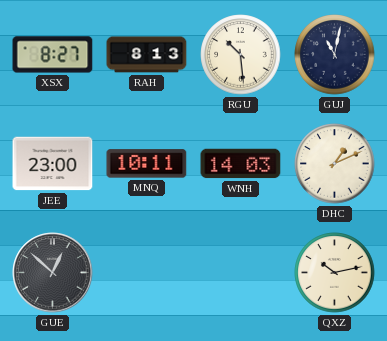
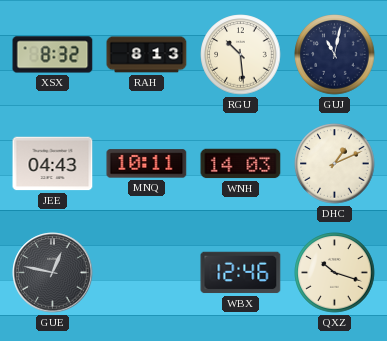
XSX: 8:27 -> 8:32
JEE: 23:00 -> 04:43
GUE: 12:52 -> 12:47
WBX: none -> 12:46
QXZ: 10:13 -> 10:18
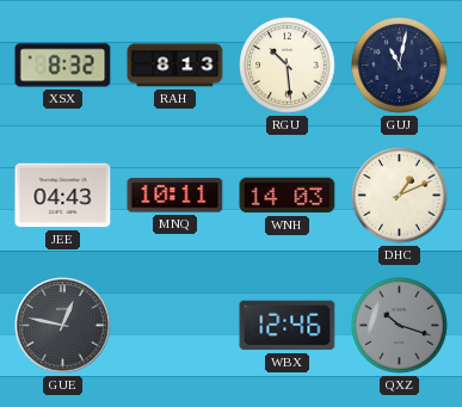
QXZ dial: cream -> grey
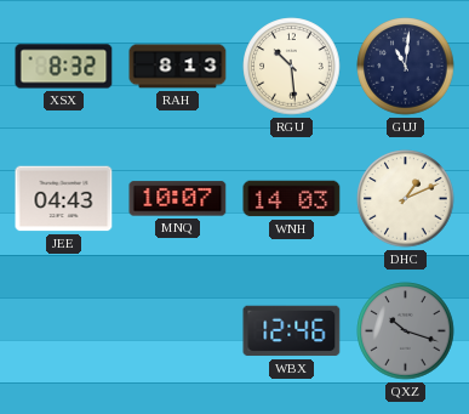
GUJ: 11:02 -> 11:01
MNQ: 10:11 -> 10:07
GUE: 12:47 -> none
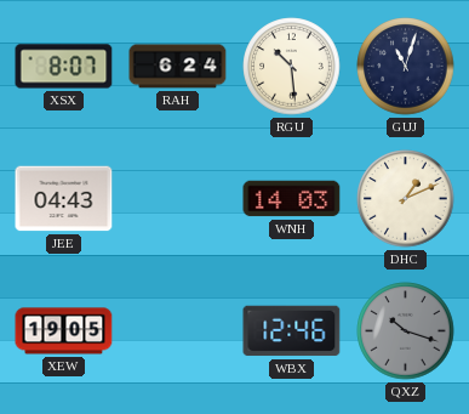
XSX: 8:32 -> 8:07
RAH: 8:13 -> 6:24
GUJ: 11:01 -> 11:03
MNQ: 10:07 -> none
XEW: none -> 19:05
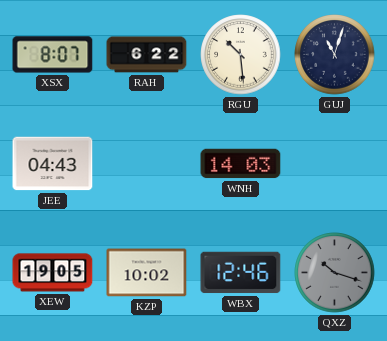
RAH: 6:24 -> 6:22
DHC: 1:11 -> none
KZP: none -> 10:02
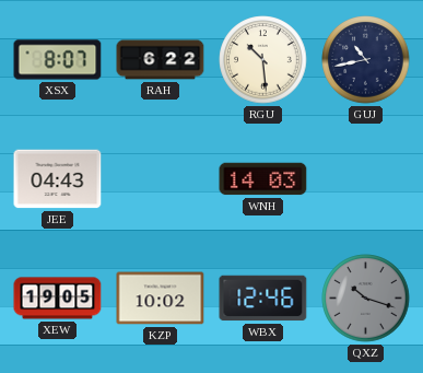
GUJ: 11:03 -> 10:43
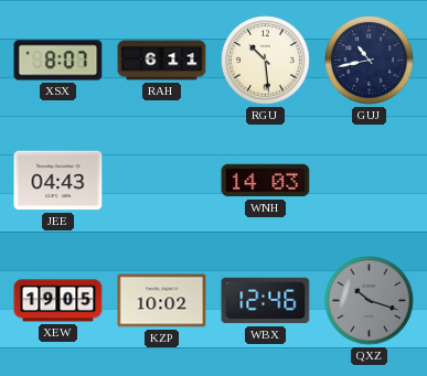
RAH: 6:22 -> 6:11
